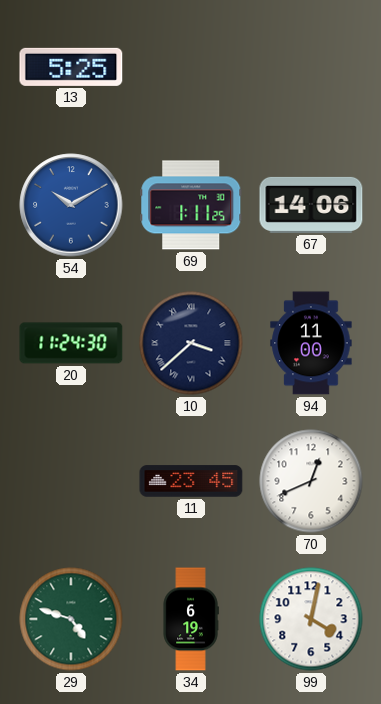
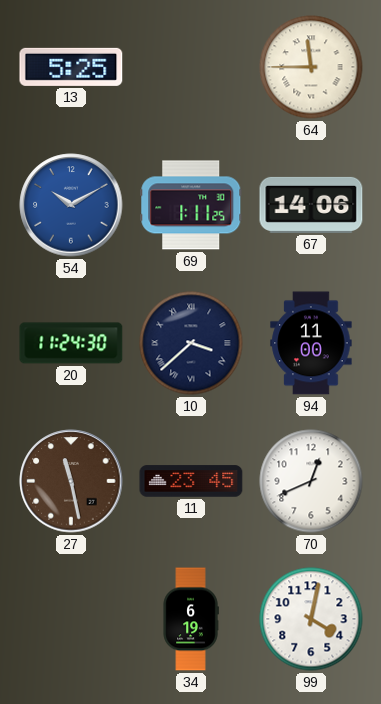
64: none -> 11:45
27: none -> 11:28
29: 4:48 -> none
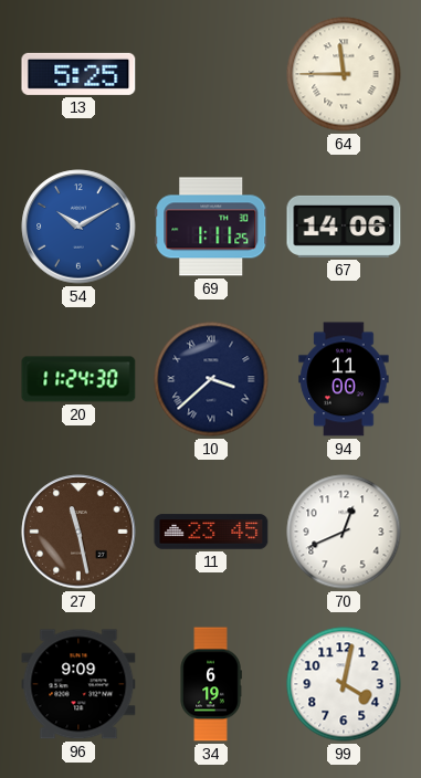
96: none -> 9:09
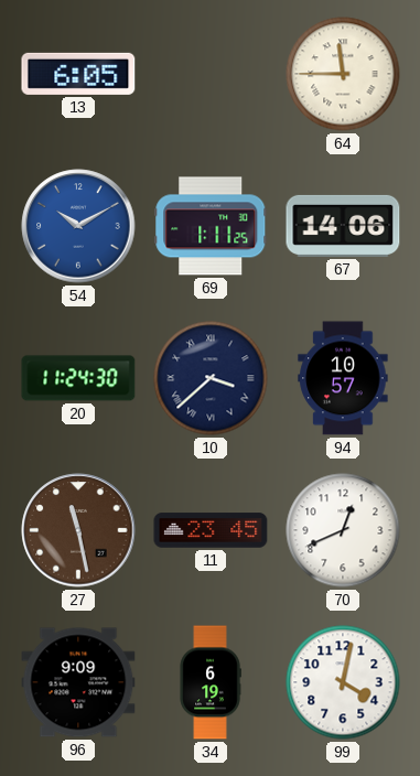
13: 5:25 -> 6:05
94: 11:00 -> 10:57
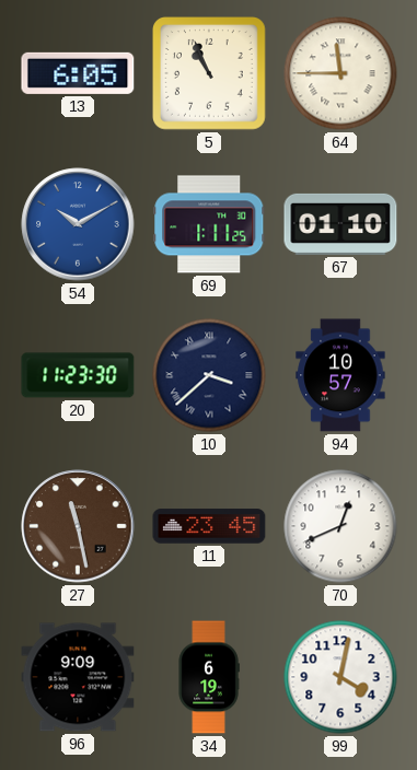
5: none -> 10:56
67: 14:06 -> 01:10
20: 11:24 -> 11:23
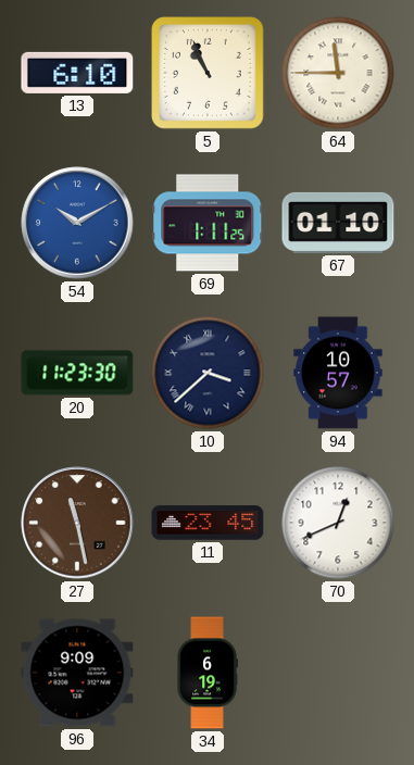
13: 6:05 -> 6:10
99: 4:02 -> none
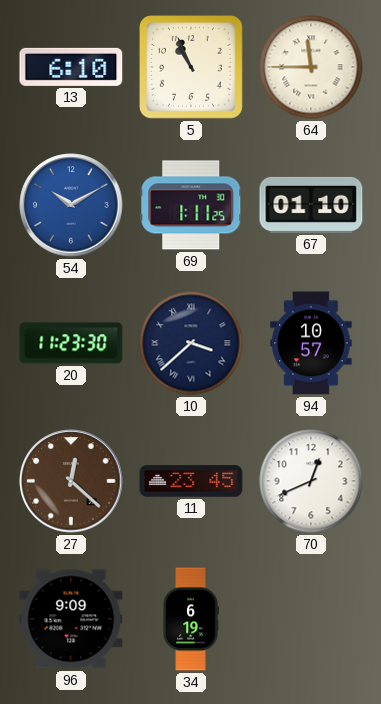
27: 11:28 -> 12:22
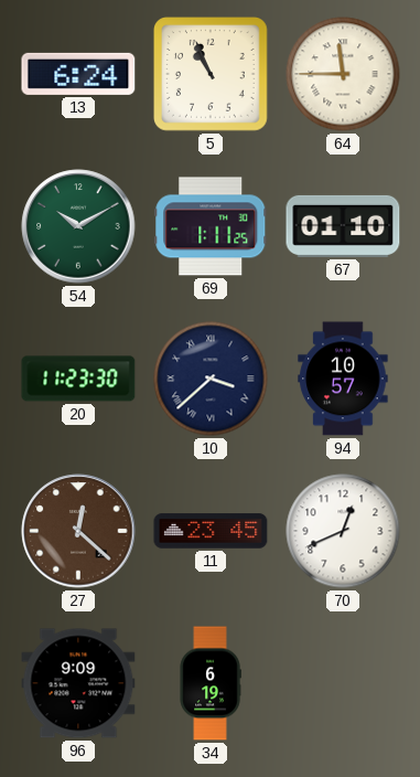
13: 6:10 -> 6:24
54 dial: blue -> green
